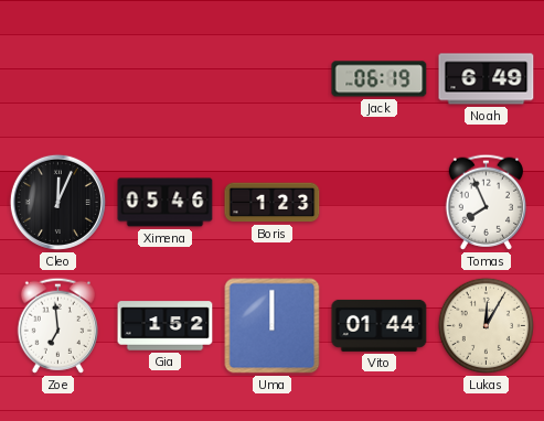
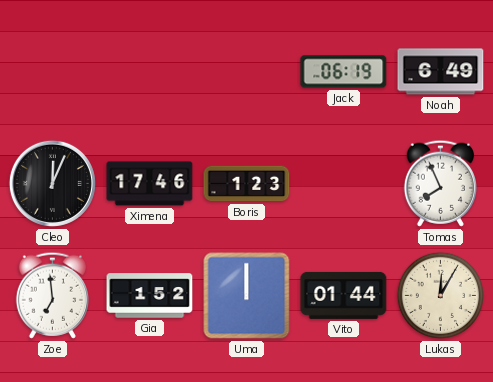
Ximena: 05:46 -> 17:46
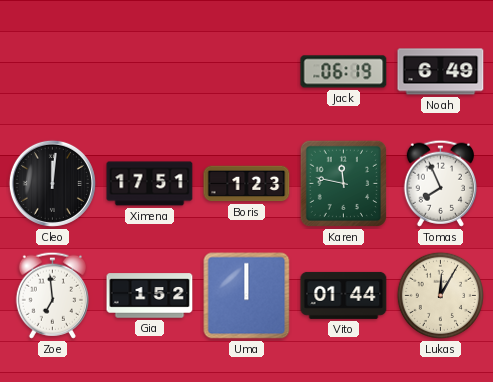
Cleo: 12:04 -> 12:01
Ximena: 17:46 -> 17:51
Karen: none -> 11:47
